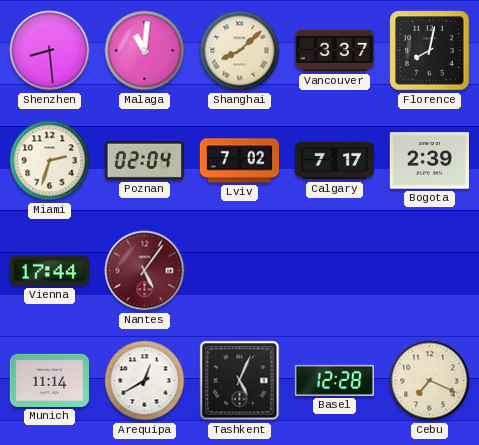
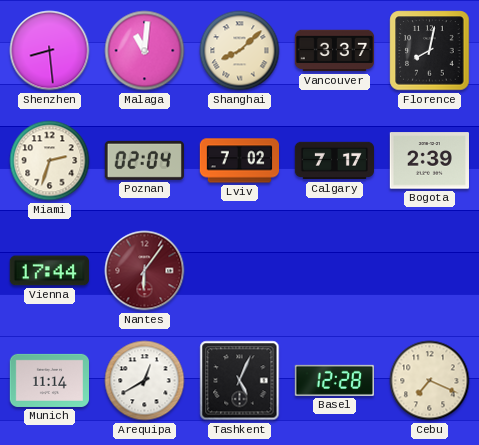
Nantes: 5:06 -> 6:06
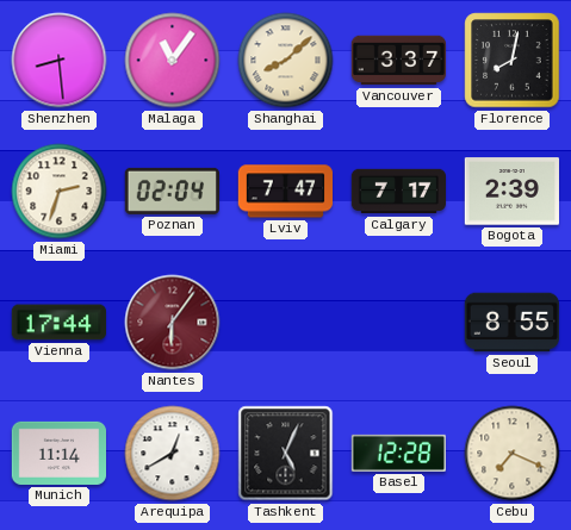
Malaga: 11:01 -> 11:06
Lviv: 7:02 -> 7:47
Seoul: none -> 8:55
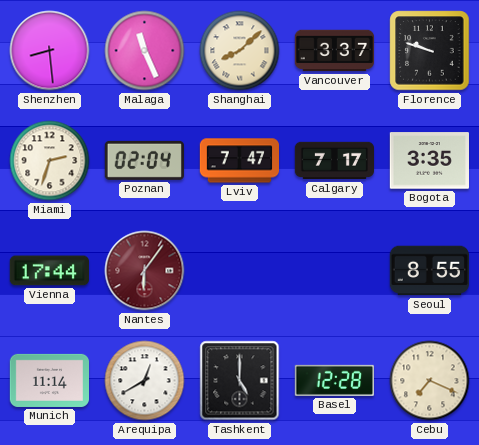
Malaga: 11:06 -> 11:26
Florence: 8:02 -> 9:48
Bogota: 2:39 -> 3:35
Tashkent: 5:04 -> 5:00
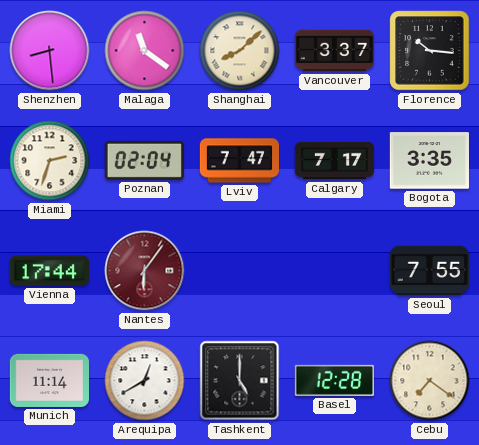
Malaga: 11:26 -> 11:21
Florence: 9:48 -> 10:16
Seoul: 8:55 -> 7:55
Cebu: 7:19 -> 7:21
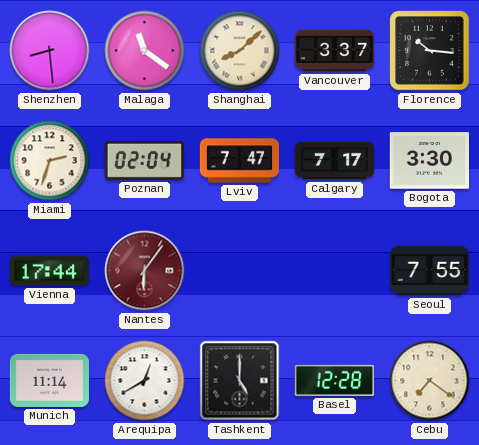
Bogota: 3:35 -> 3:30
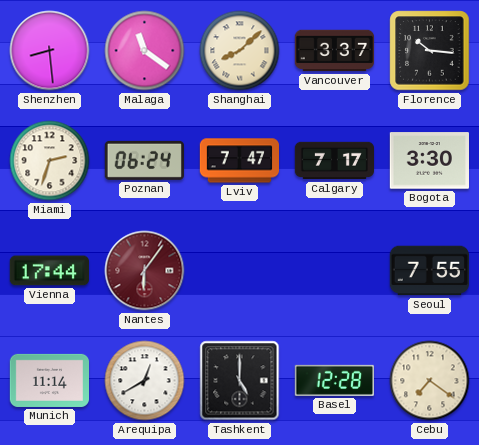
Poznan: 02:04 -> 06:24
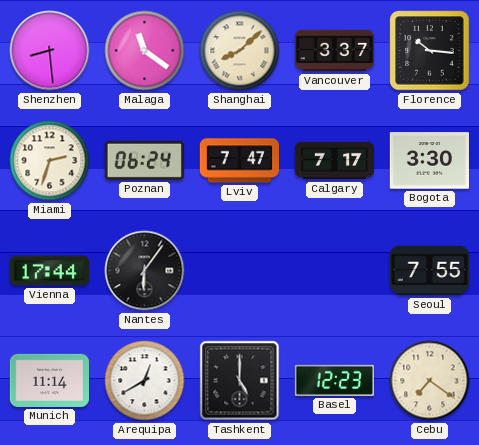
Nantes dial: burgundy -> black
Basel: 12:28 -> 12:23
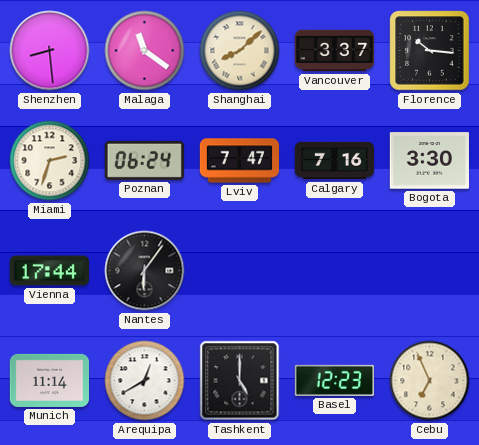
Calgary: 7:17 -> 7:16
Seoul: 7:55 -> none
Cebu: 7:21 -> 6:56
